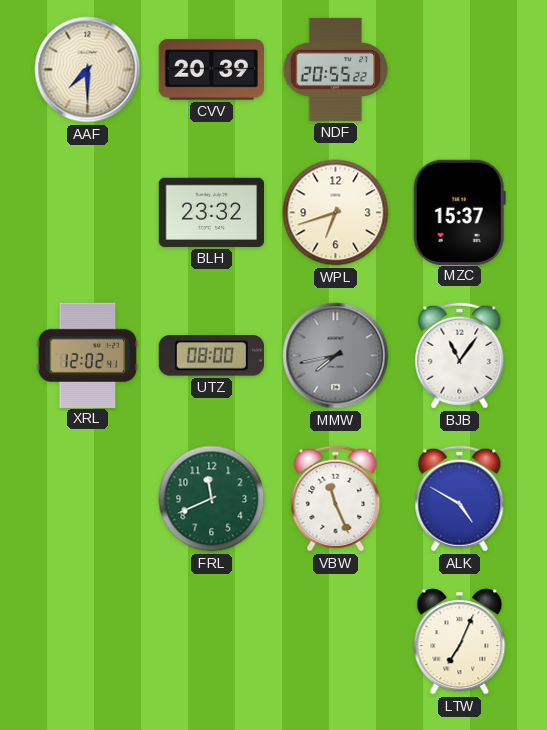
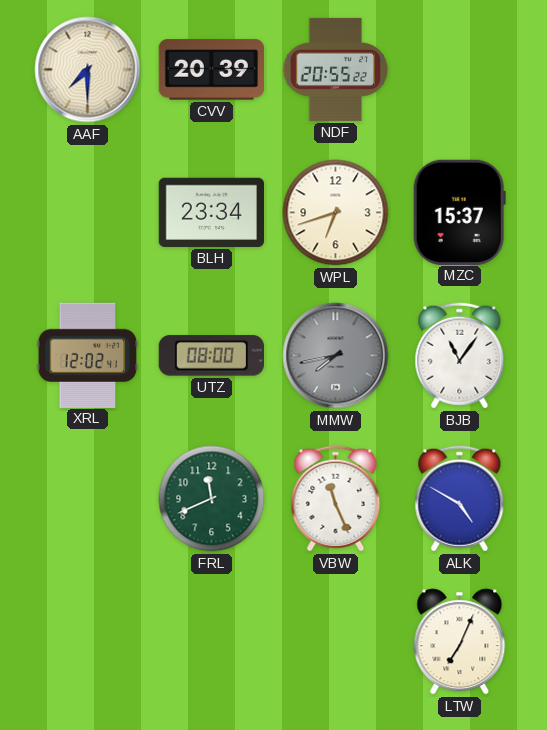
BLH: 23:32 -> 23:34
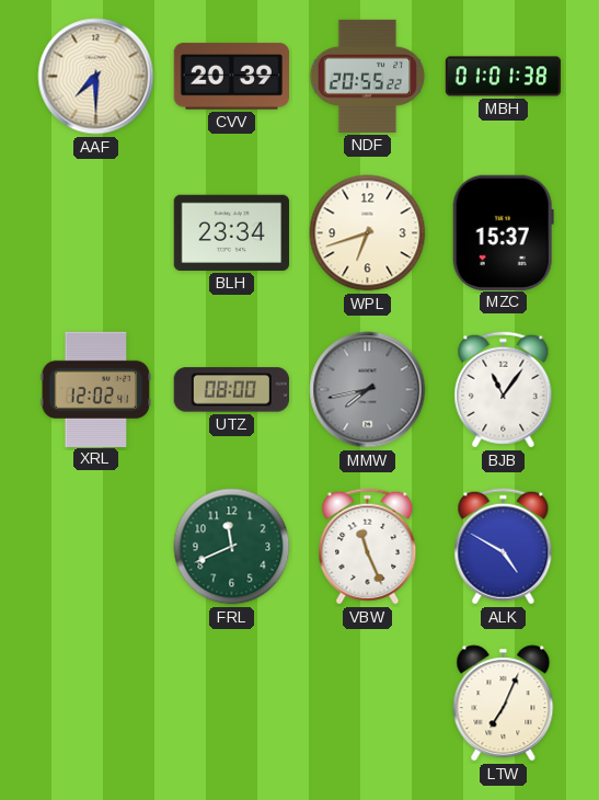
MBH: none -> 01:01
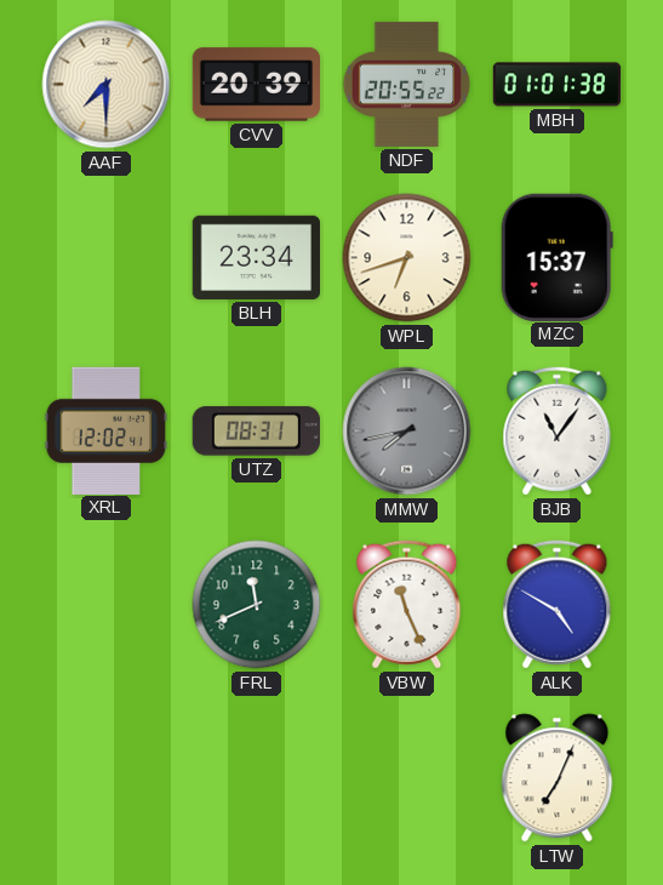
UTZ: 08:00 -> 08:31
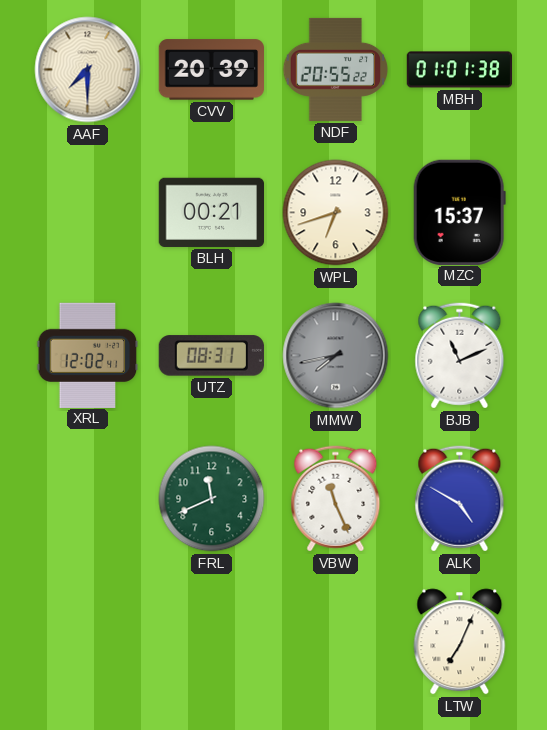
BLH: 23:34 -> 00:21
BJB: 11:06 -> 11:11
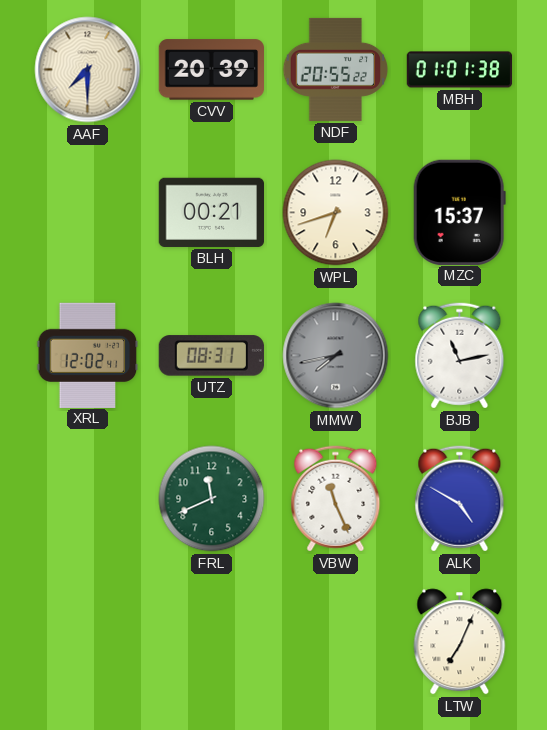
BJB: 11:11 -> 11:13
